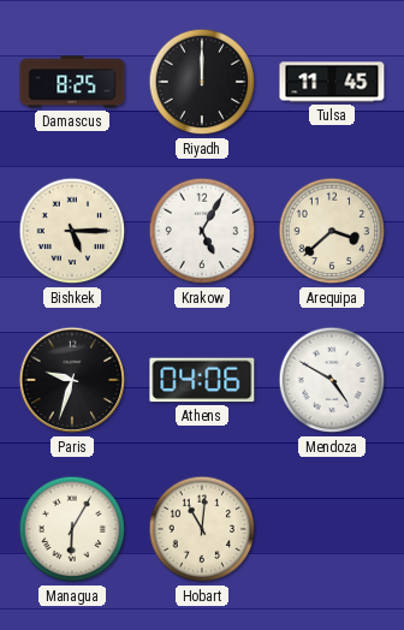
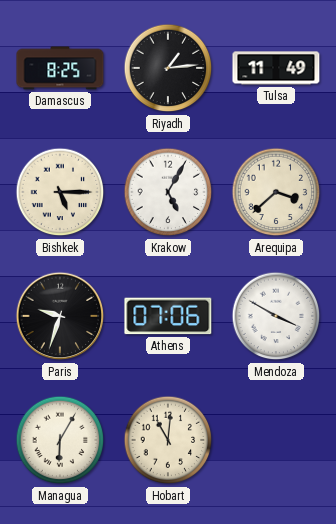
Riyadh: 12:00 -> 1:14
Tulsa: 11:45 -> 11:49
Athens: 04:06 -> 07:06
Mendoza: 4:50 -> 3:50
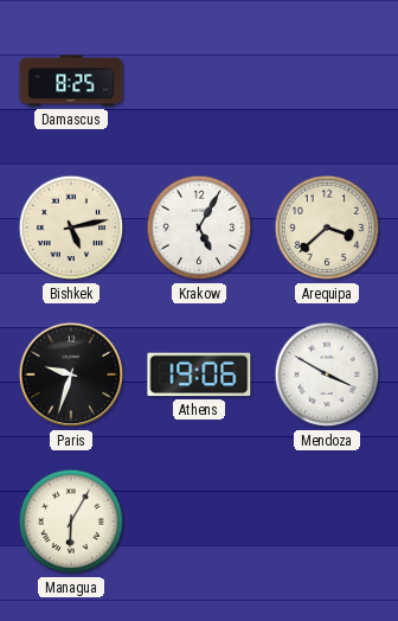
Riyadh: 1:14 -> none
Tulsa: 11:49 -> none
Bishkek: 5:15 -> 5:13
Athens: 07:06 -> 19:06
Hobart: 11:01 -> none
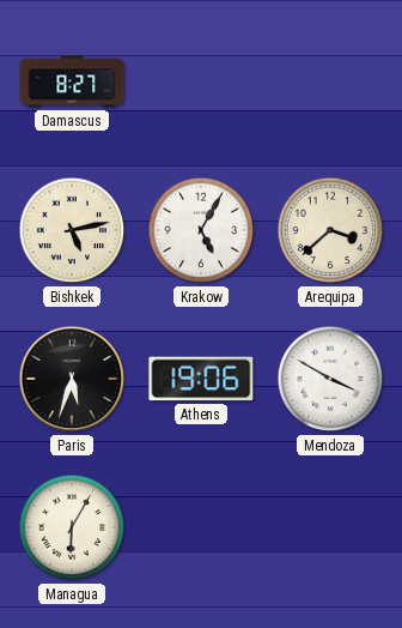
Damascus: 8:25 -> 8:27
Paris: 9:33 -> 5:33
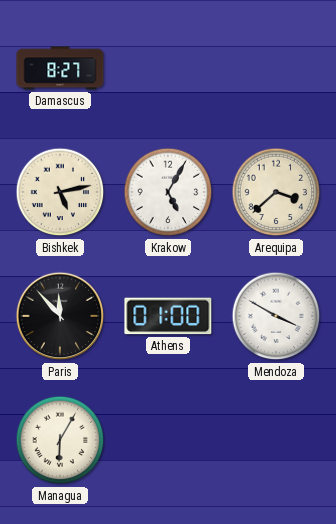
Paris: 5:33 -> 11:53
Athens: 19:06 -> 01:00
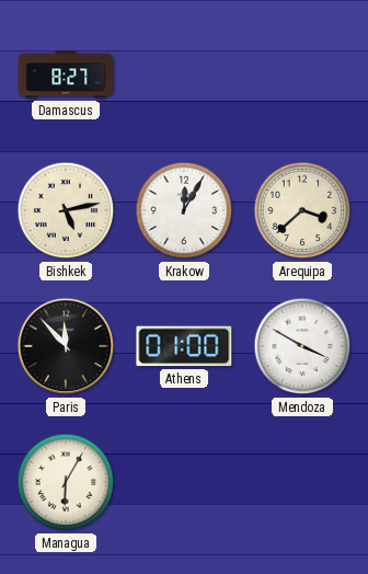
Krakow: 5:05 -> 12:05
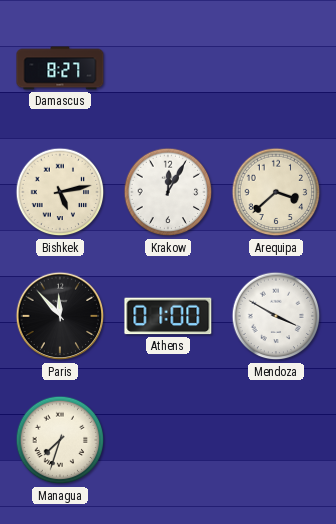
Managua: 6:05 -> 7:33
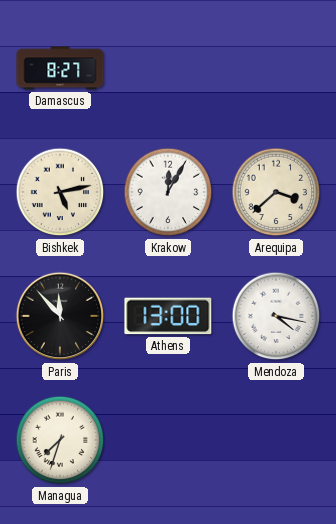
Athens: 01:00 -> 13:00
Mendoza: 3:50 -> 4:17
